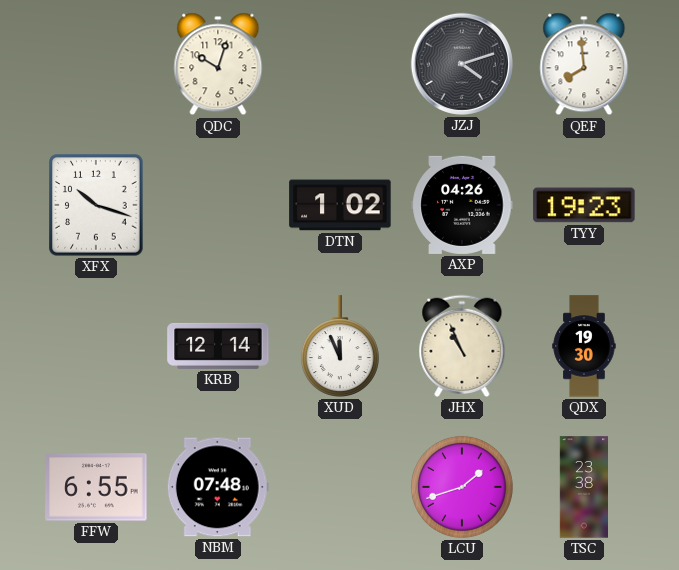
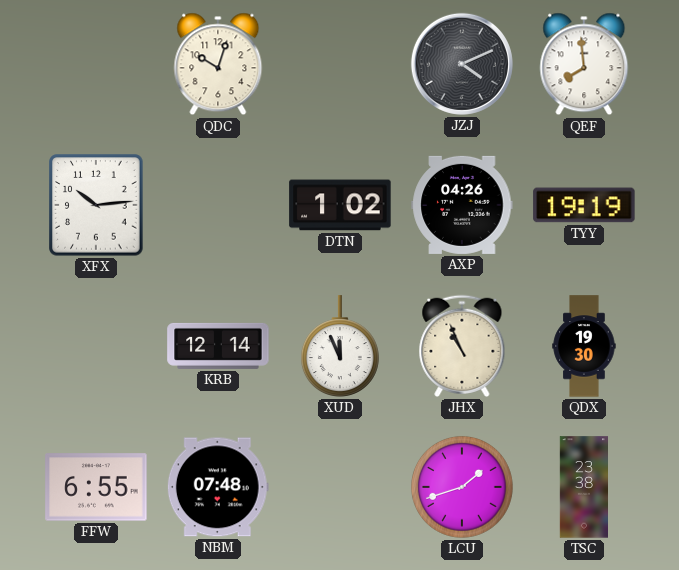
JZJ: 4:12 -> 4:11
XFX: 10:18 -> 10:14
TYY: 19:23 -> 19:19
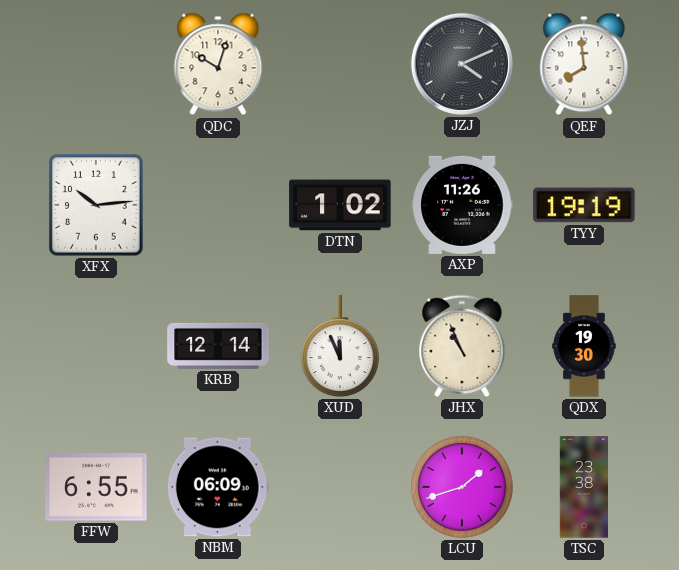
AXP: 04:26 -> 11:26
NBM: 07:48 -> 06:09
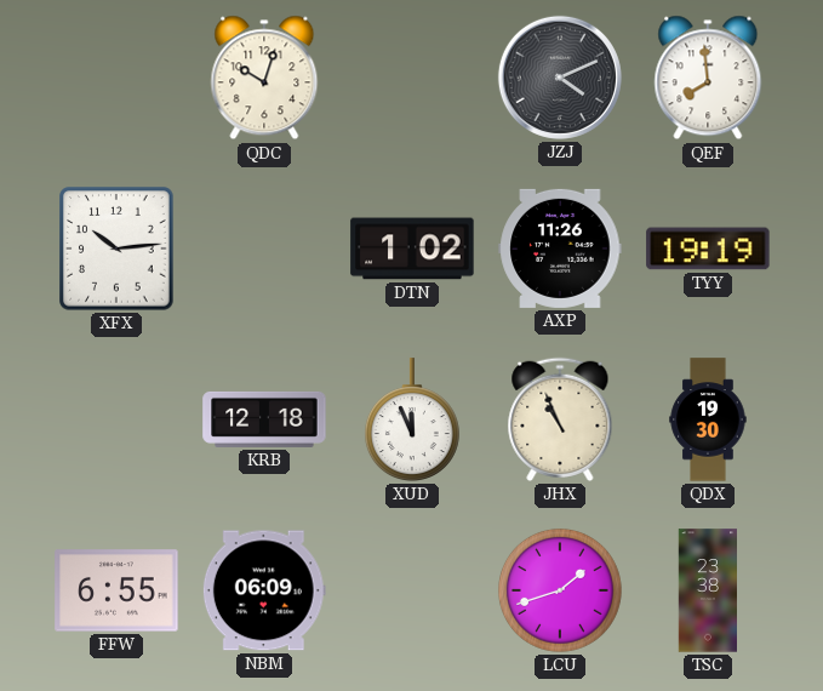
KRB: 12:14 -> 12:18
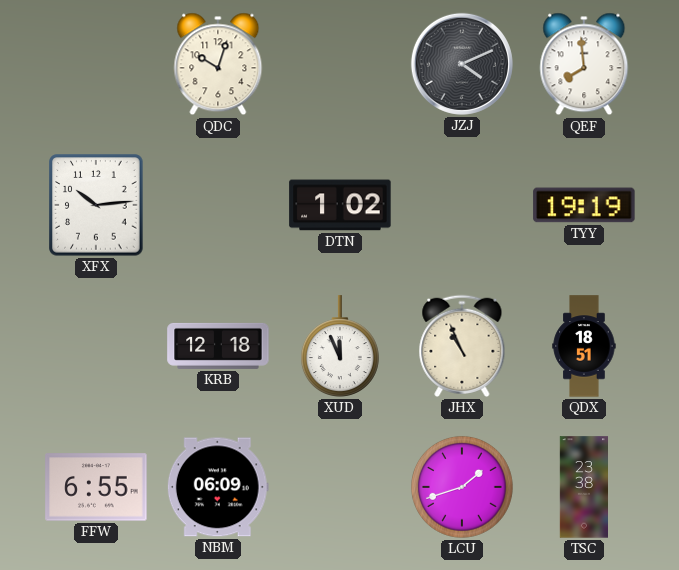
AXP: 11:26 -> none
QDX: 19:30 -> 18:51
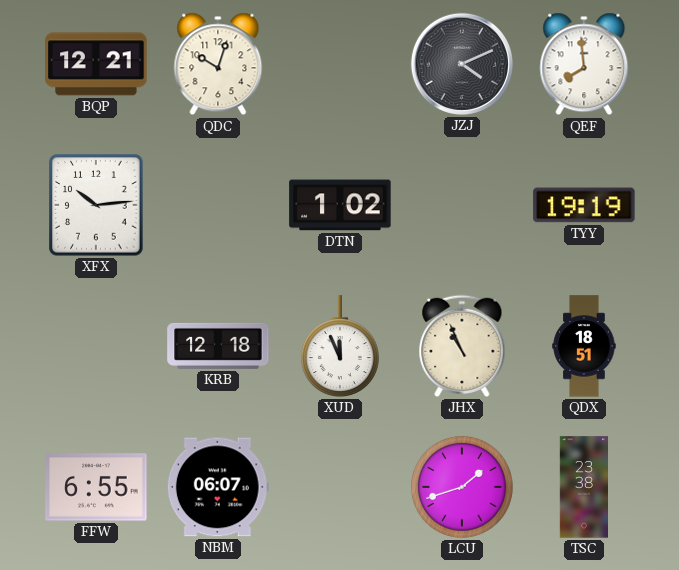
BQP: none -> 12:21
NBM: 06:09 -> 06:07
